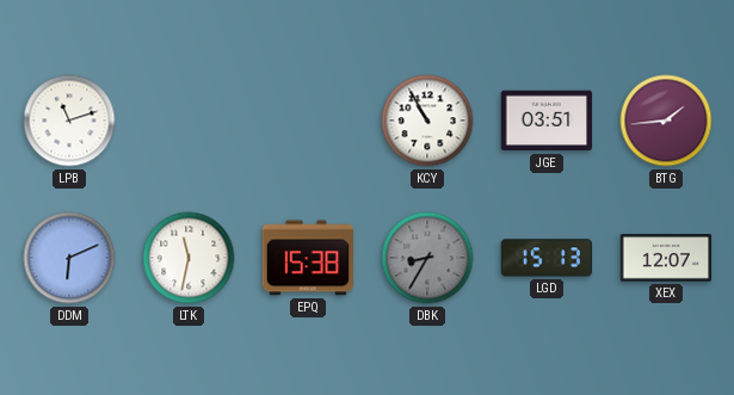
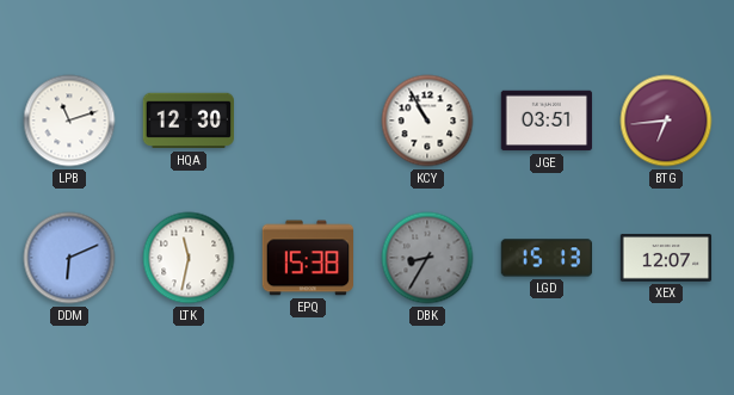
HQA: none -> 12:30
BTG: 1:44 -> 6:44
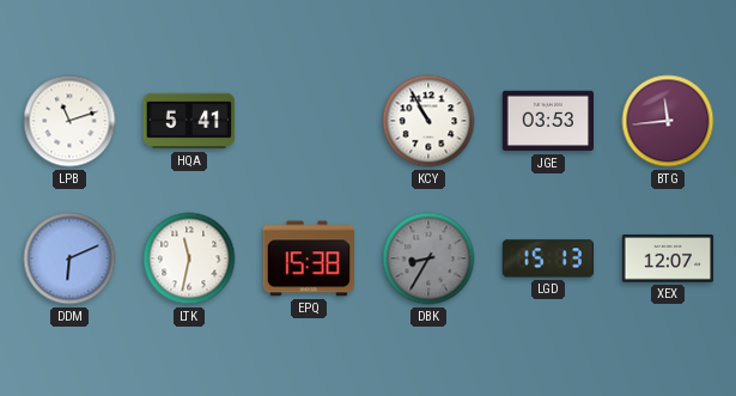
HQA: 12:30 -> 5:41
JGE: 03:51 -> 03:53
BTG: 6:44 -> 11:44
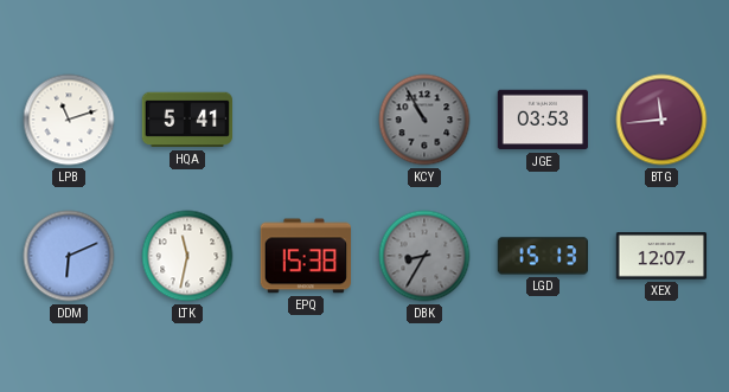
KCY dial: white -> grey
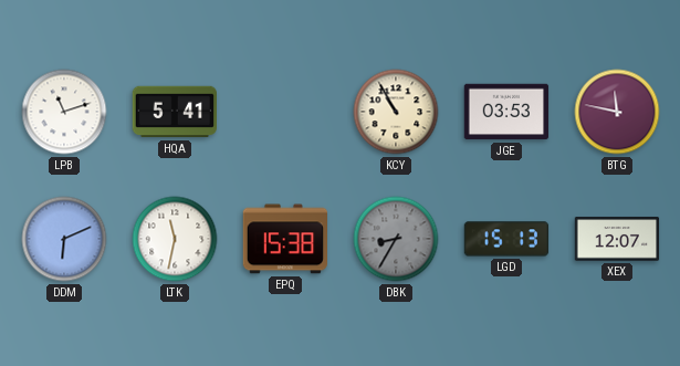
KCY dial: grey -> cream
BTG: 11:44 -> 11:47
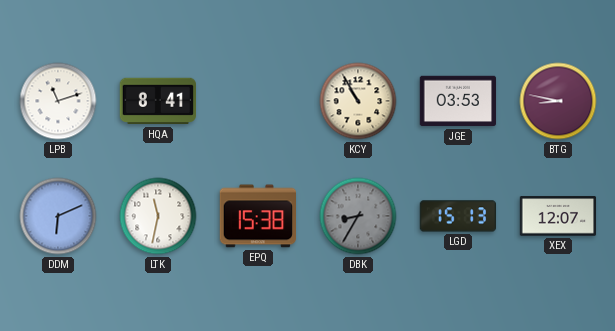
HQA: 5:41 -> 8:41
BTG: 11:47 -> 8:47
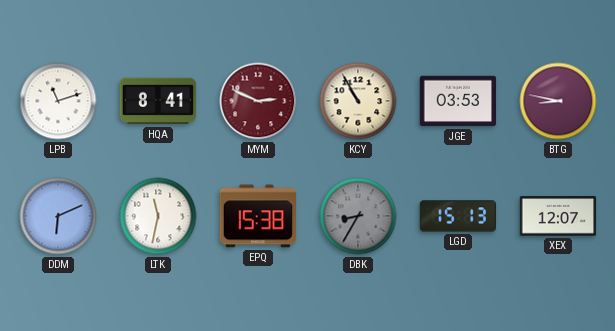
MYM: none -> 2:49
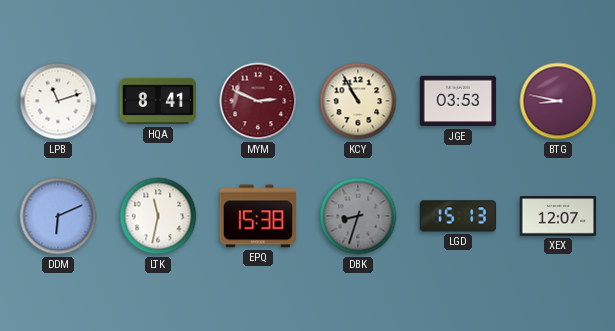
DBK: 8:35 -> 8:33
